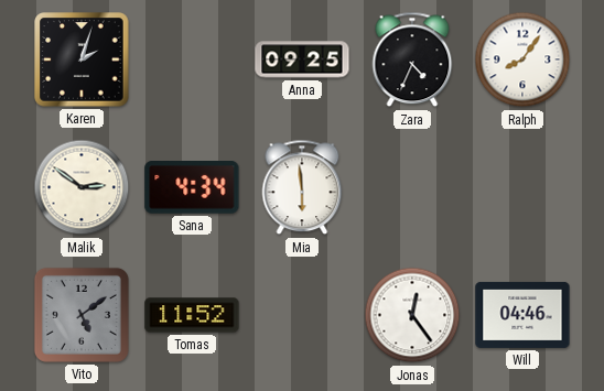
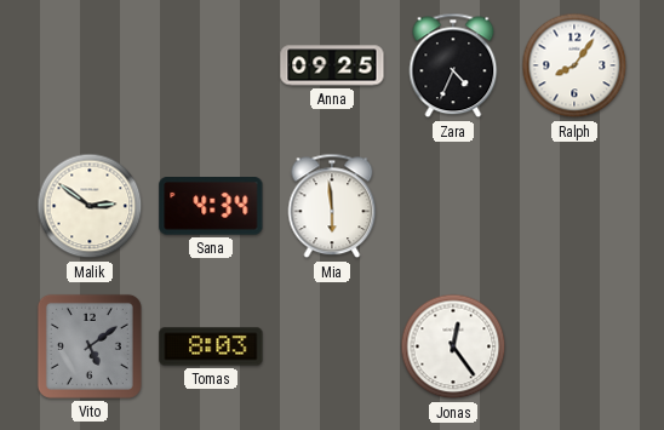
Karen: 2:03 -> none
Tomas: 11:52 -> 8:03
Will: 04:46 -> none
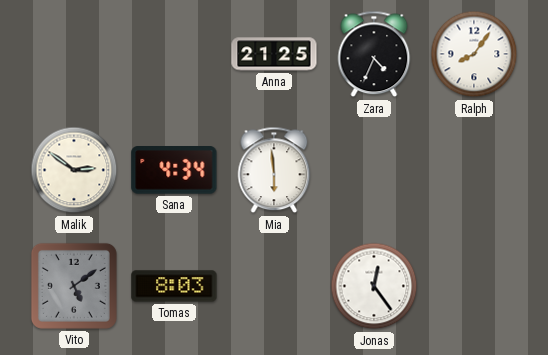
Anna: 09:25 -> 21:25
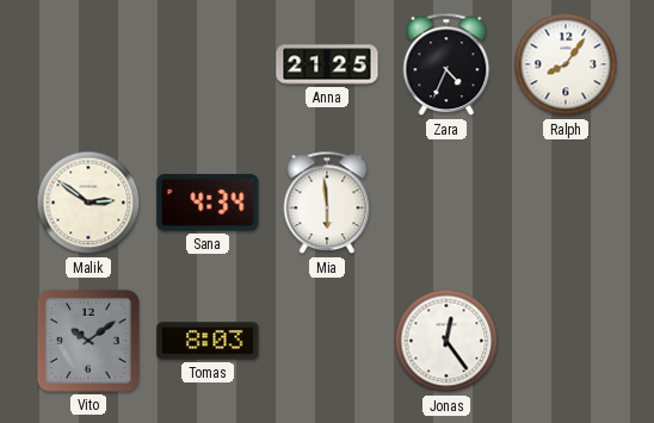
Vito: 5:09 -> 10:09
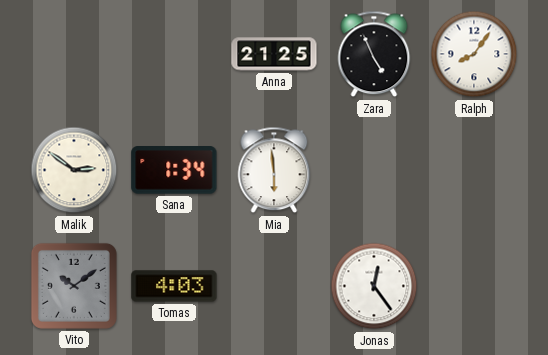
Zara: 4:34 -> 4:56
Sana: 4:34 -> 1:34
Tomas: 8:03 -> 4:03
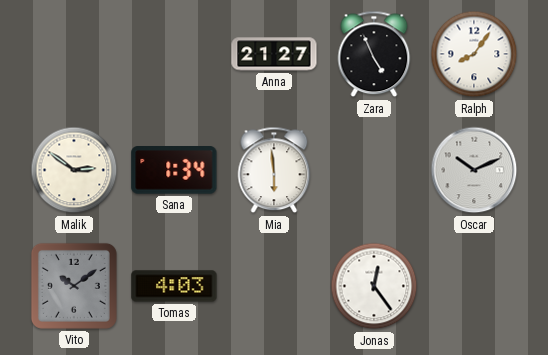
Anna: 21:25 -> 21:27
Oscar: none -> 10:11
